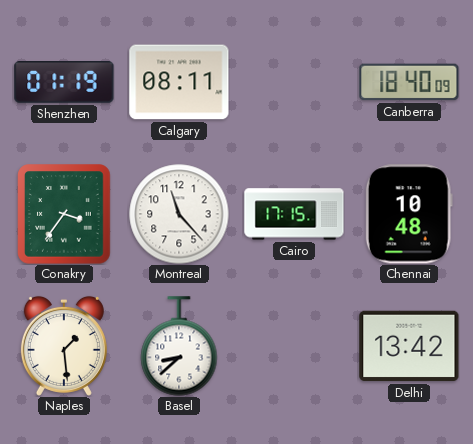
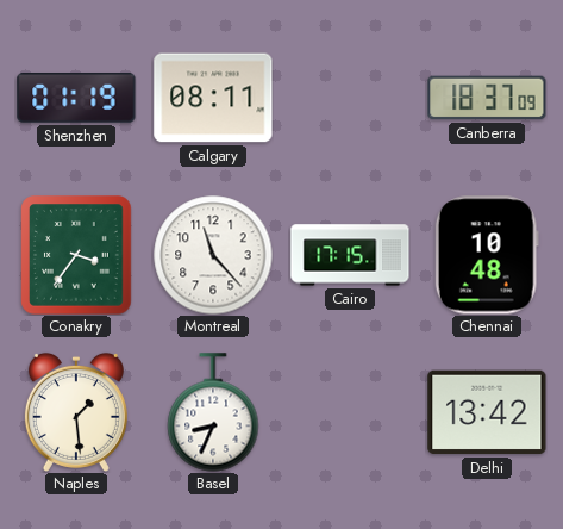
Canberra: 18:40 -> 18:37
Basel: 8:38 -> 8:34
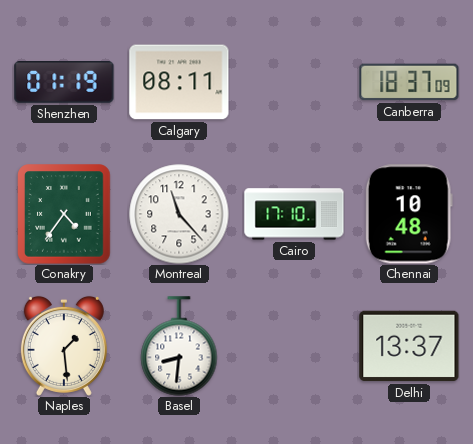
Conakry: 3:36 -> 4:36
Cairo: 17:15 -> 17:10
Basel: 8:34 -> 8:31
Delhi: 13:42 -> 13:37
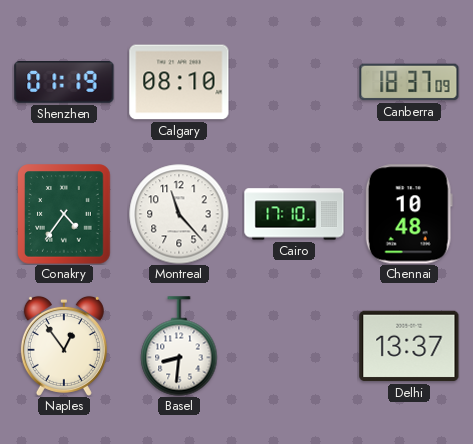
Calgary: 08:11 -> 08:10
Naples: 1:29 -> 12:54
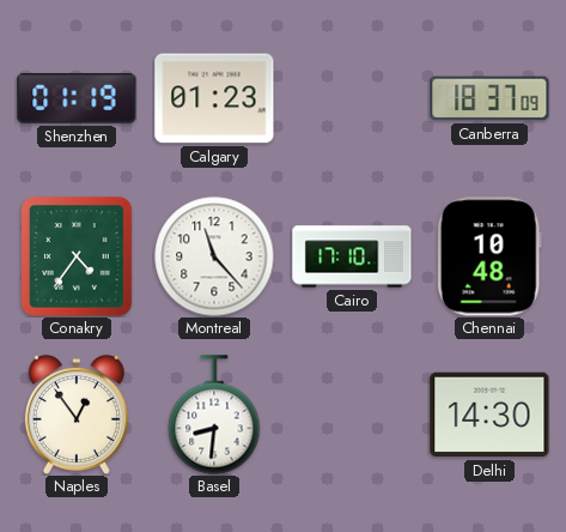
Calgary: 08:10 -> 01:23
Delhi: 13:37 -> 14:30
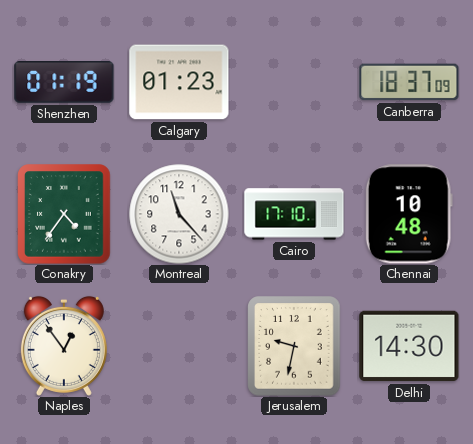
Basel: 8:31 -> none
Jerusalem: none -> 9:32
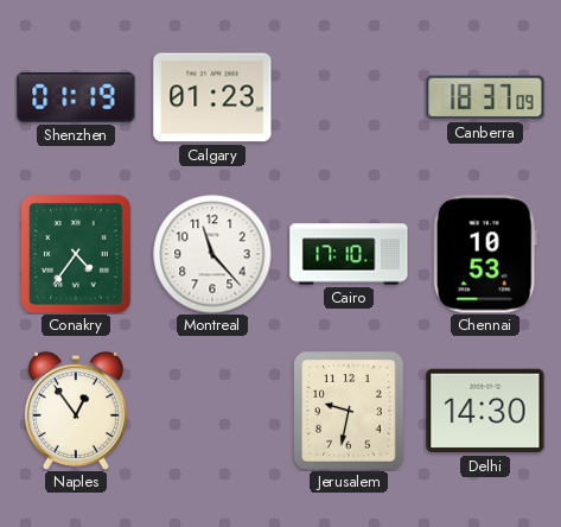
Chennai: 10:48 -> 10:53
